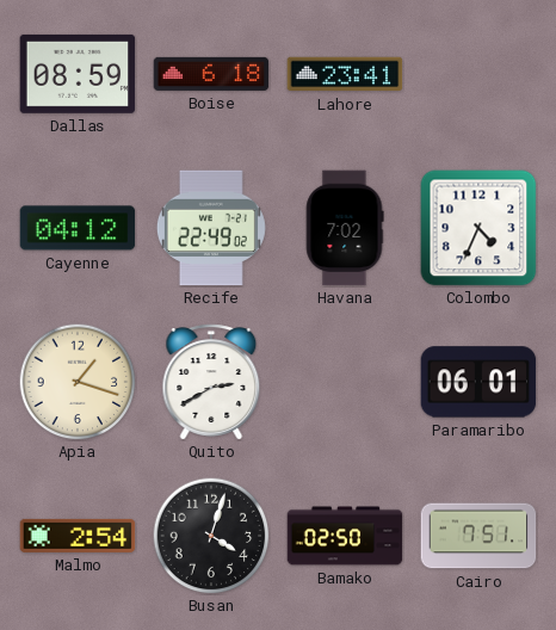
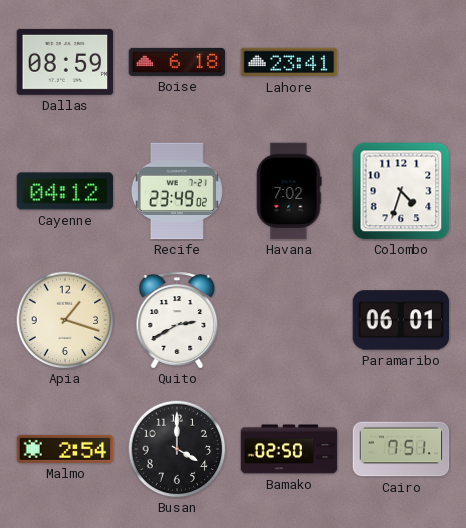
Recife: 22:49 -> 23:49
Colombo: 4:34 -> 4:33
Busan: 4:03 -> 4:00
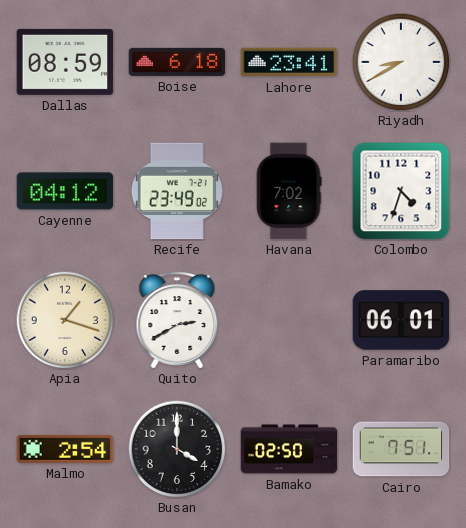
Riyadh: none -> 8:40
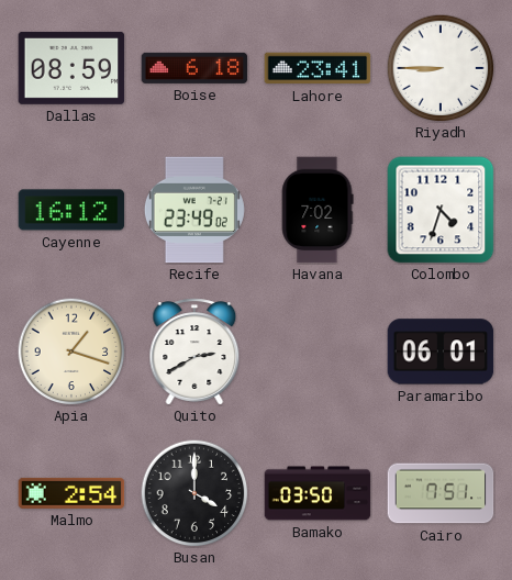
Riyadh: 8:40 -> 8:45
Cayenne: 04:12 -> 16:12
Bamako: 02:50 -> 03:50
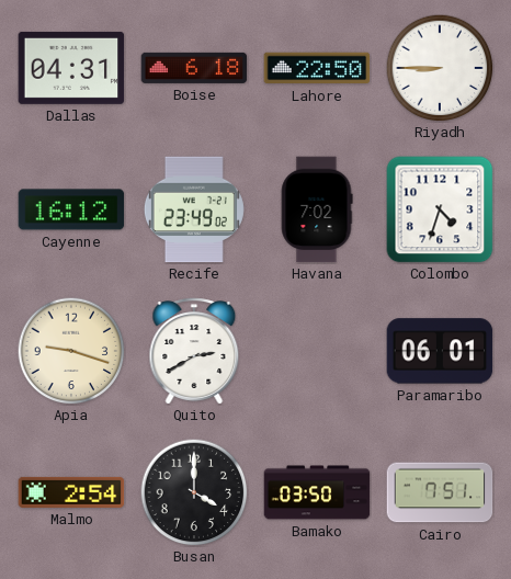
Dallas: 08:59 -> 04:31
Lahore: 23:41 -> 22:50
Apia: 1:18 -> 9:18
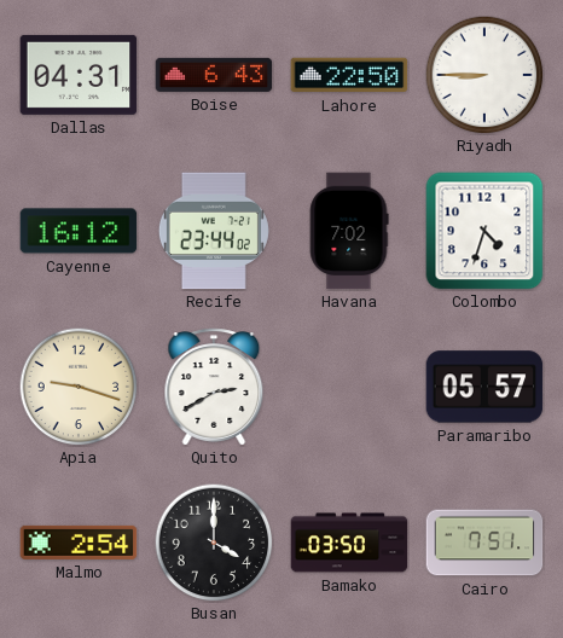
Boise: 6:18 -> 6:43
Recife: 23:49 -> 23:44
Paramaribo: 06:01 -> 05:57
